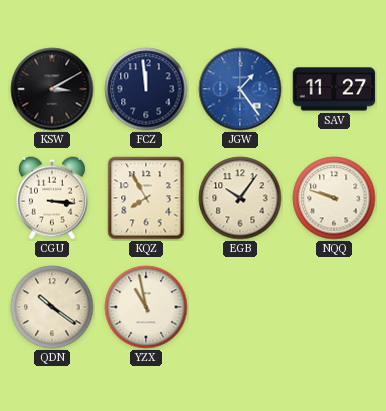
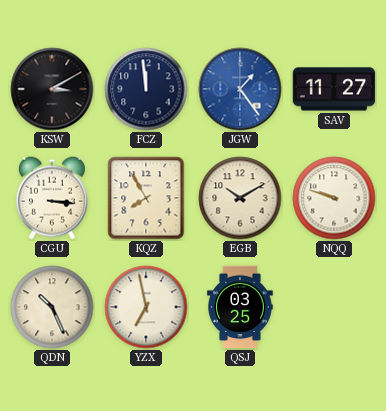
EGB: 10:06 -> 10:10
QDN: 10:21 -> 10:26
YZX: 10:58 -> 6:58
QSJ: none -> 03:25
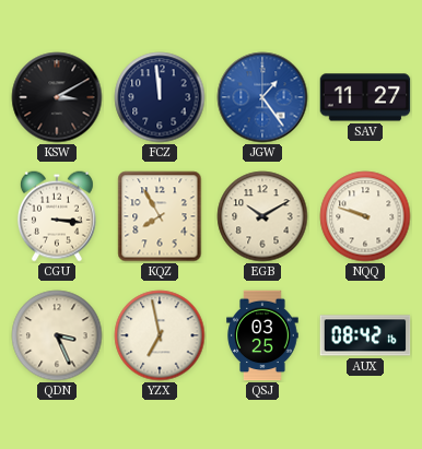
QDN: 10:26 -> 3:26
AUX: none -> 08:42
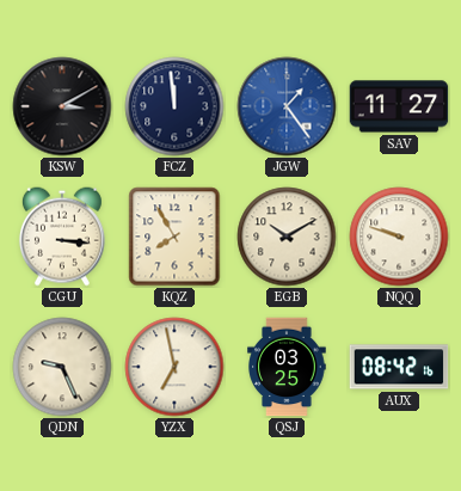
QDN: 3:26 -> 9:26
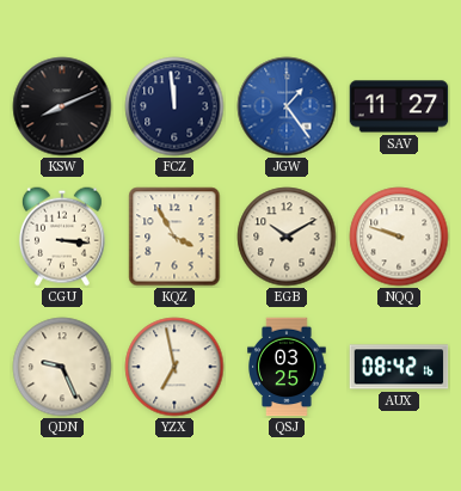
KSW: 3:10 -> 8:11
KQZ: 7:55 -> 3:55
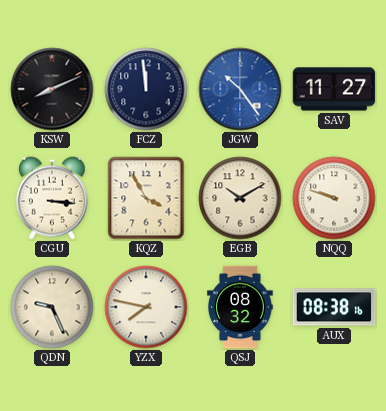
JGW: 1:24 -> 10:24
YZX: 6:58 -> 7:47
QSJ: 03:25 -> 08:32
AUX: 08:42 -> 08:38
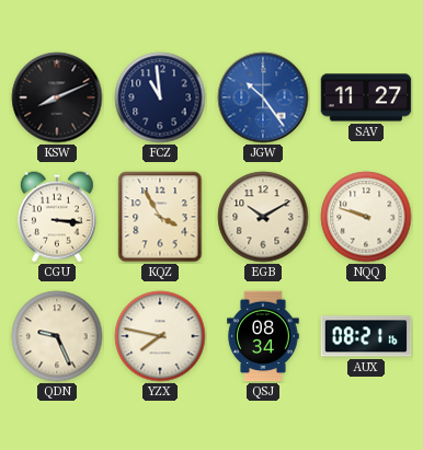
FCZ: 11:59 -> 10:59
QSJ: 08:32 -> 08:34
AUX: 08:38 -> 08:21
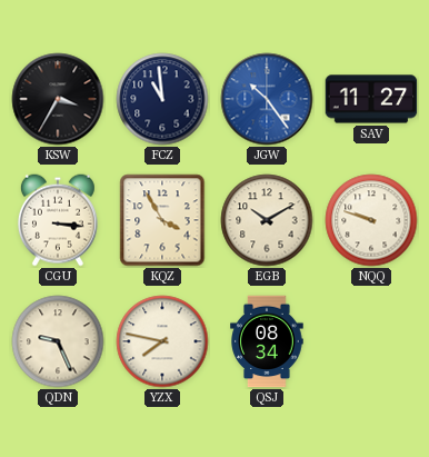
KSW: 8:11 -> 3:35
AUX: 08:21 -> none
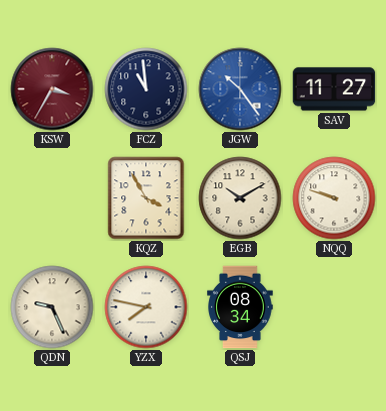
KSW dial: black -> burgundy
CGU: 3:16 -> none
